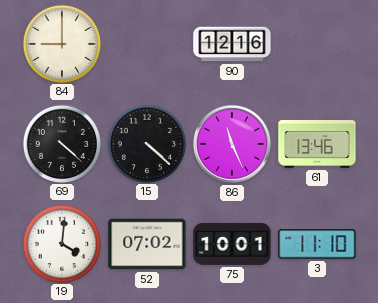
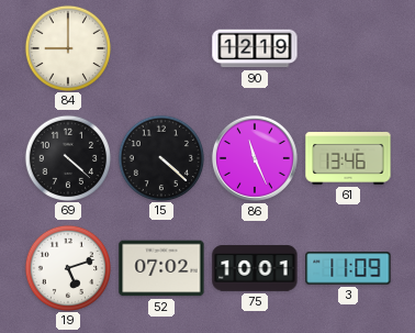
90: 12:16 -> 12:19
19: 4:01 -> 5:12
3: 11:10 -> 11:09
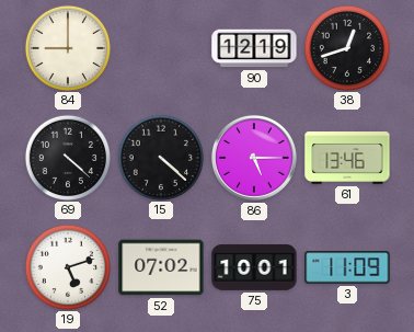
38: none -> 12:42
86: 11:26 -> 5:15
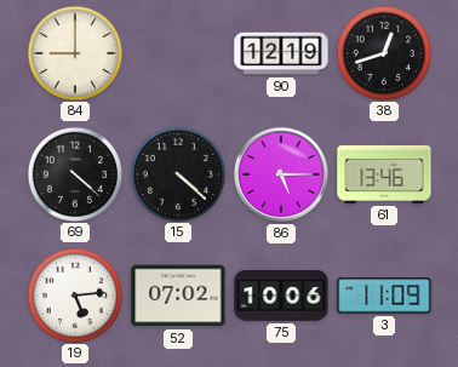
19: 5:12 -> 5:14
75: 10:01 -> 10:06
